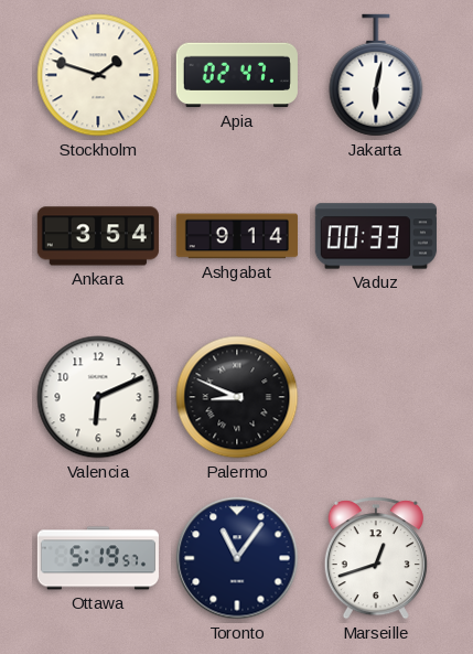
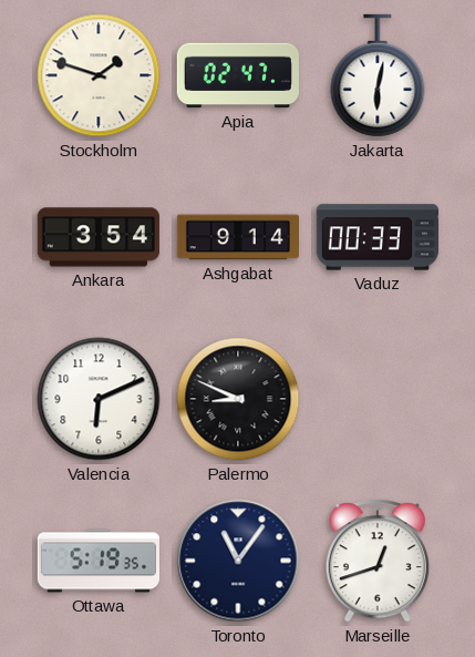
Ottawa: 5:19:57 -> 5:19:35
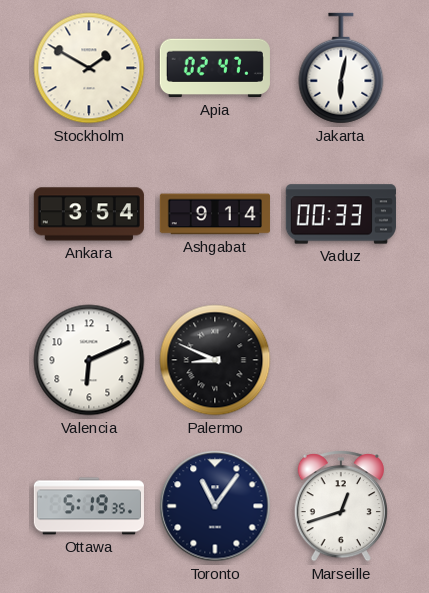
Stockholm: 1:48 -> 1:50
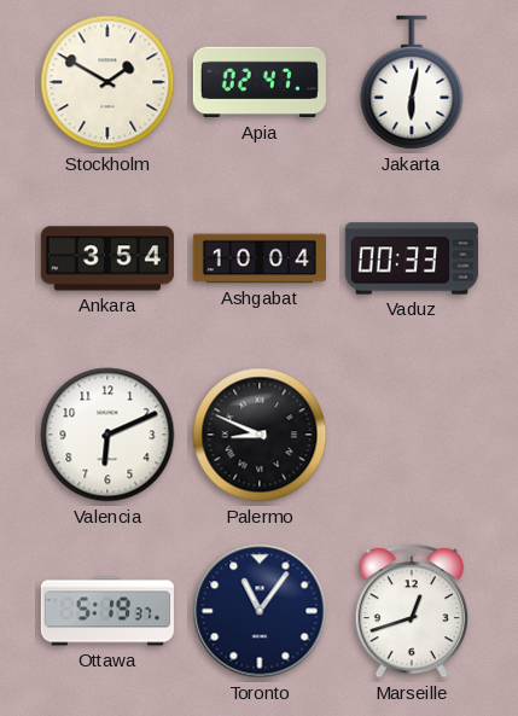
Ashgabat: 9:14 -> 10:04
Ottawa: 5:19:35 -> 5:19:37
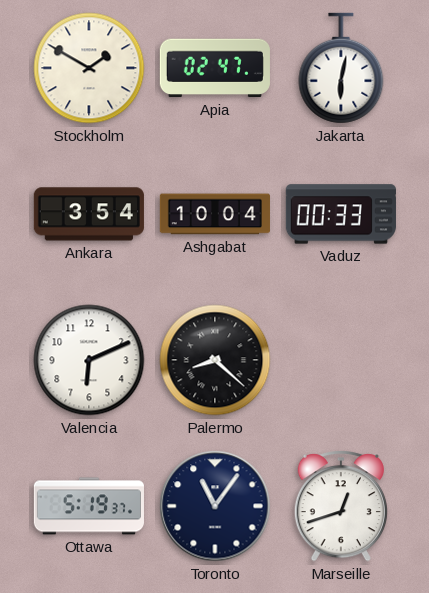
Palermo: 8:49 -> 8:22
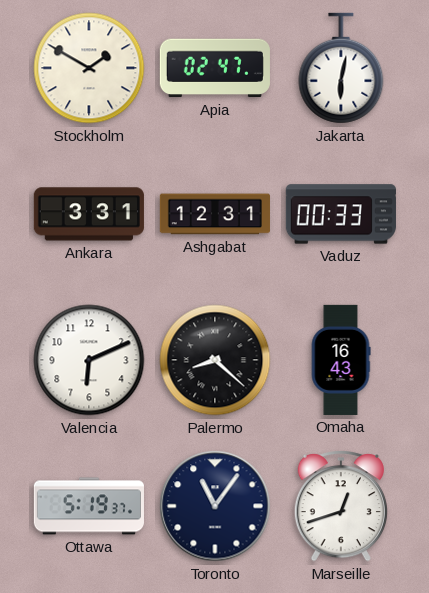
Ankara: 3:54 -> 3:31
Ashgabat: 10:04 -> 12:31
Omaha: none -> 16:43
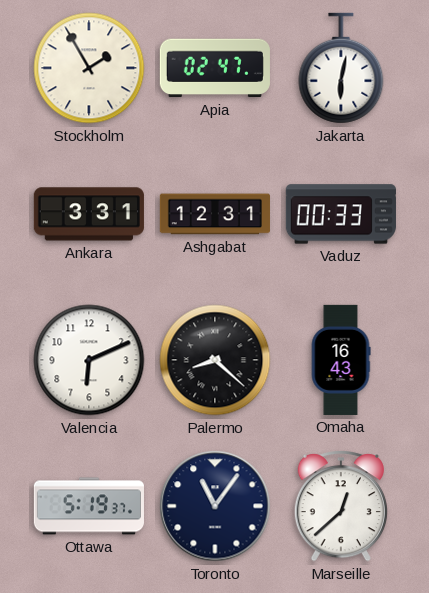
Stockholm: 1:50 -> 1:55
Marseille: 12:42 -> 12:38
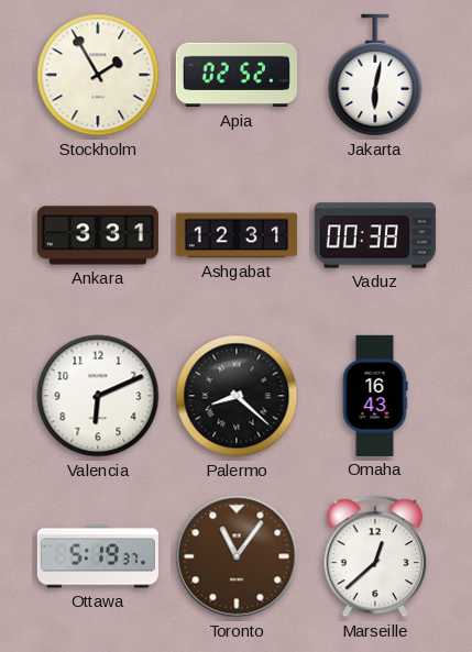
Apia: 02:47 -> 02:52
Vaduz: 00:33 -> 00:38
Toronto dial: navy -> brown
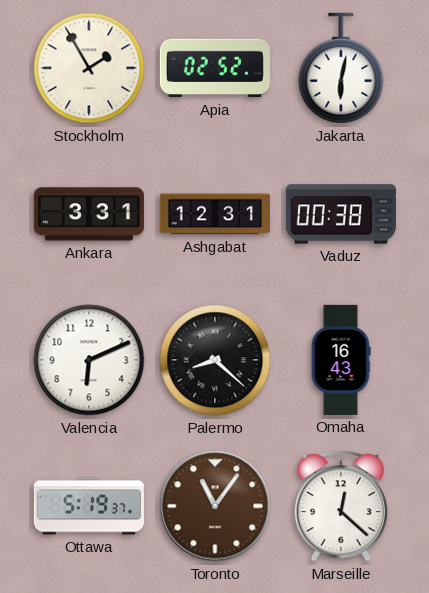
Marseille: 12:38 -> 12:22
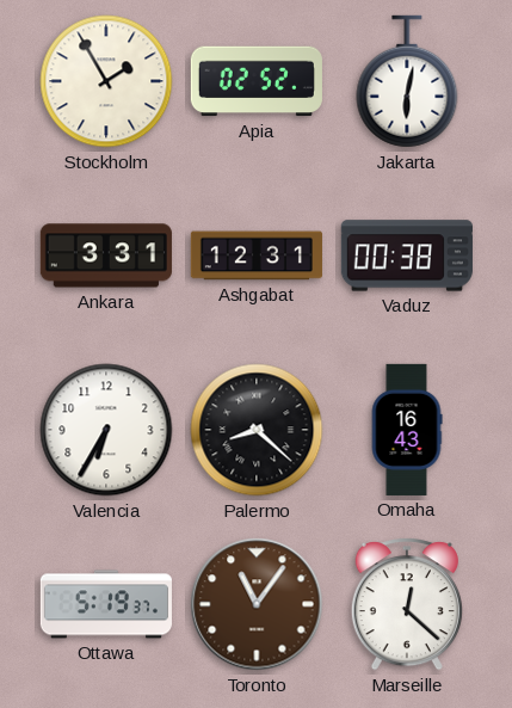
Valencia: 6:11 -> 6:35
